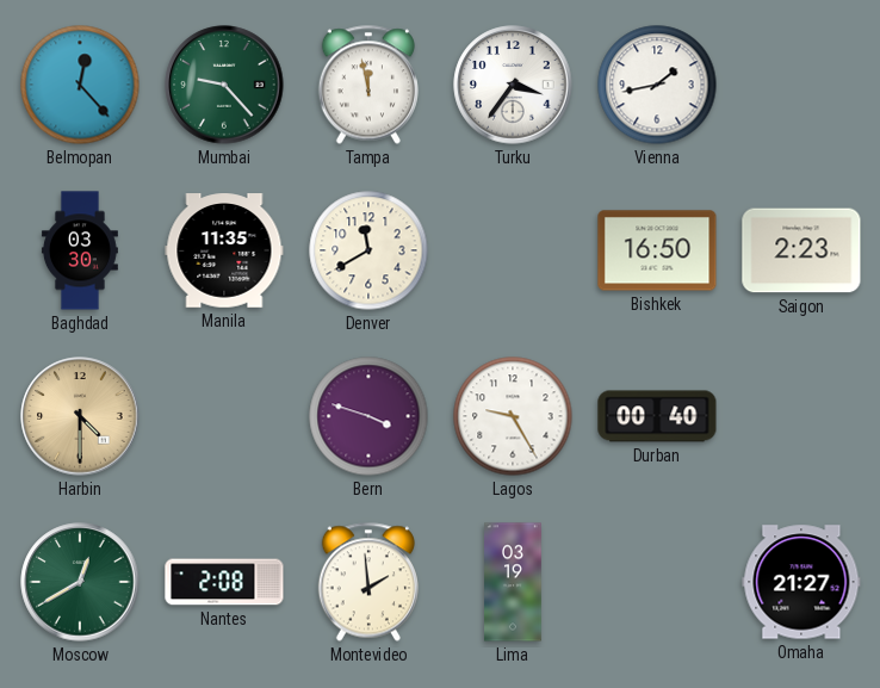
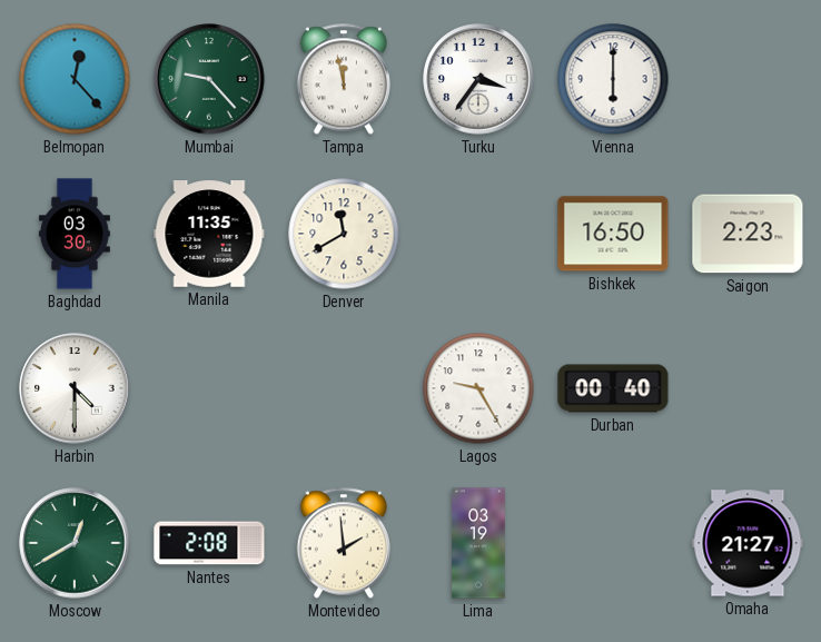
Vienna: 1:43 -> 6:00
Harbin dial: champagne -> white
Bern: 3:48 -> none
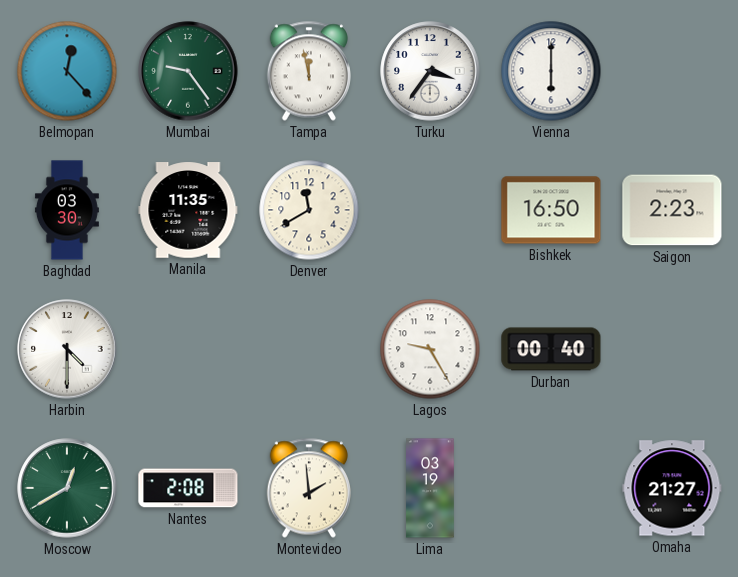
Mumbai: 9:23 -> 9:24
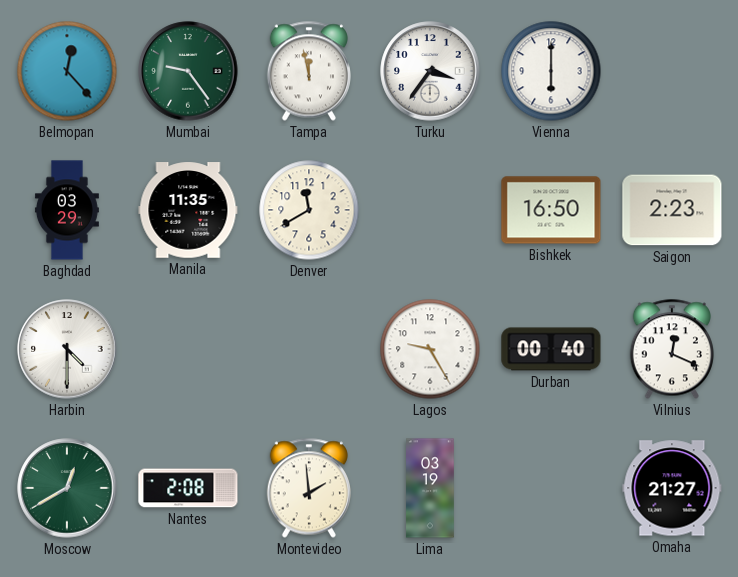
Baghdad: 03:30 -> 03:29
Vilnius: none -> 12:19
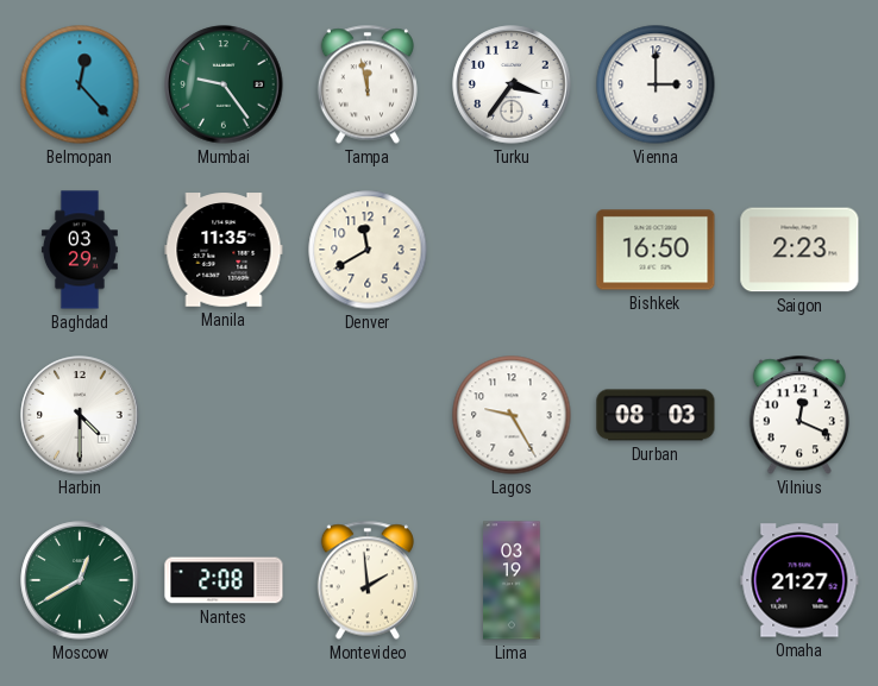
Vienna: 6:00 -> 3:00
Durban: 00:40 -> 08:03
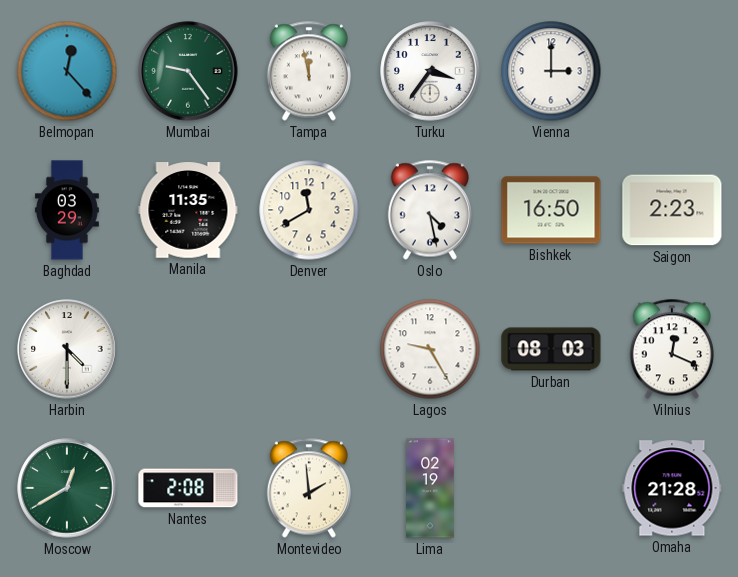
Oslo: none -> 4:28
Lima: 03:19 -> 02:19
Omaha: 21:27 -> 21:28
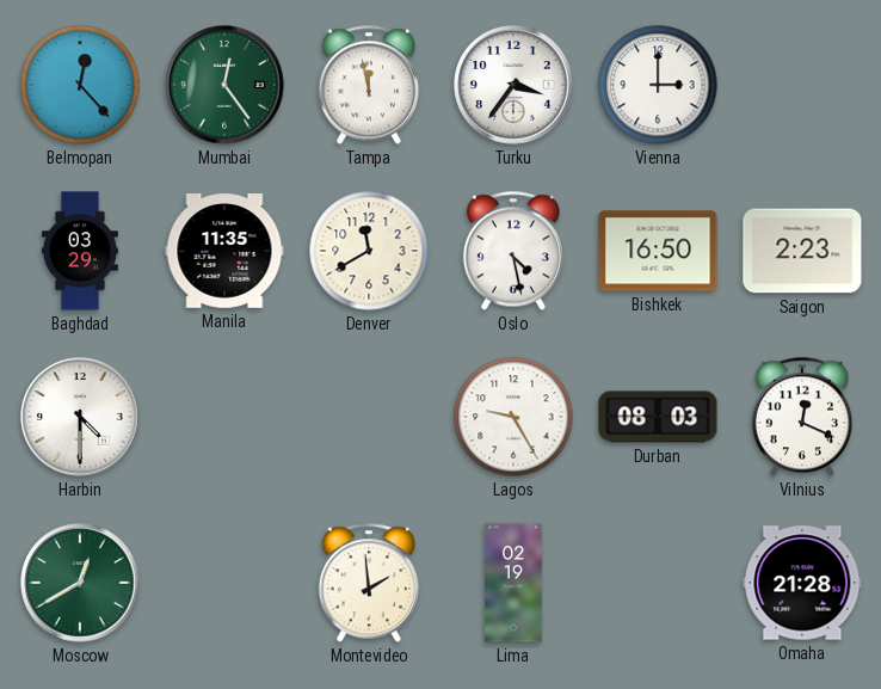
Mumbai: 9:24 -> 12:24
Nantes: 2:08 -> none
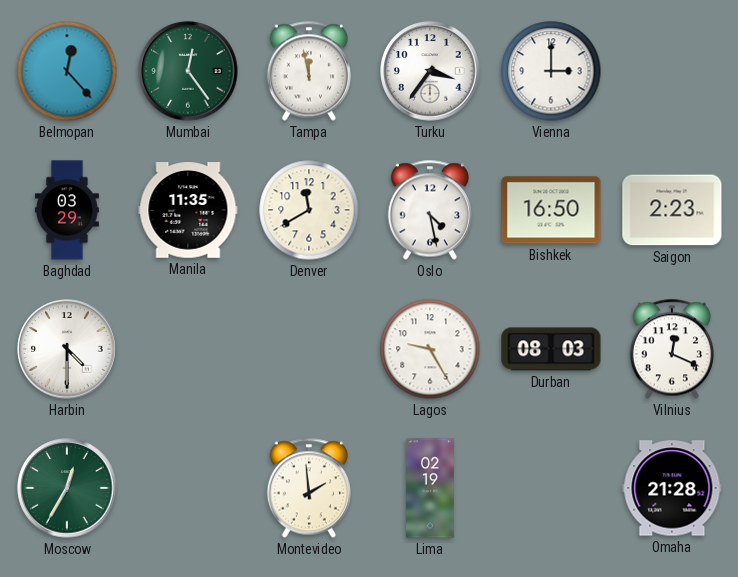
Moscow: 12:40 -> 12:35
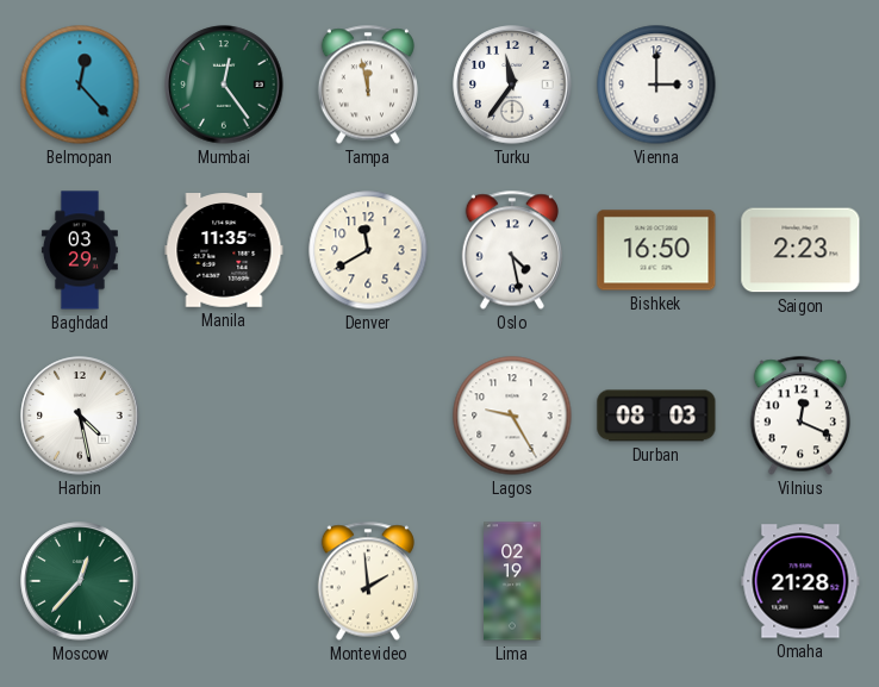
Turku: 3:36 -> 11:36
Harbin: 4:30 -> 4:28
Moscow: 12:35 -> 12:37
